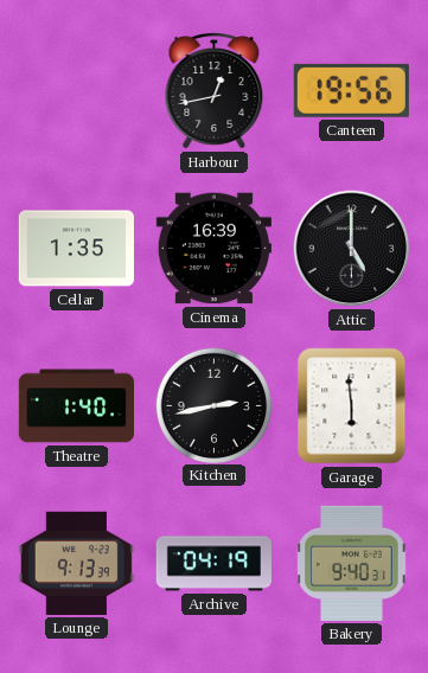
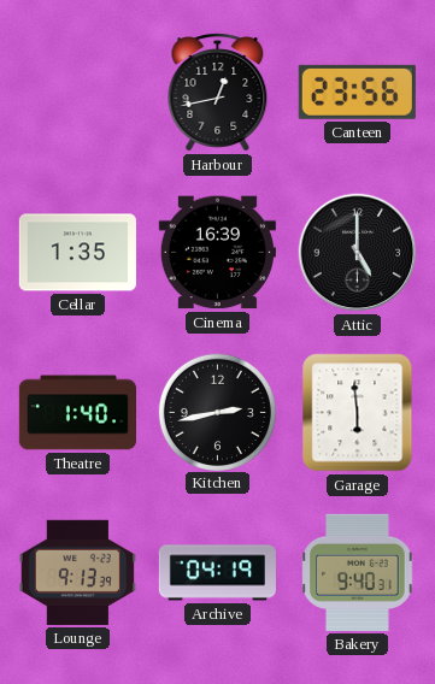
Canteen: 19:56 -> 23:56
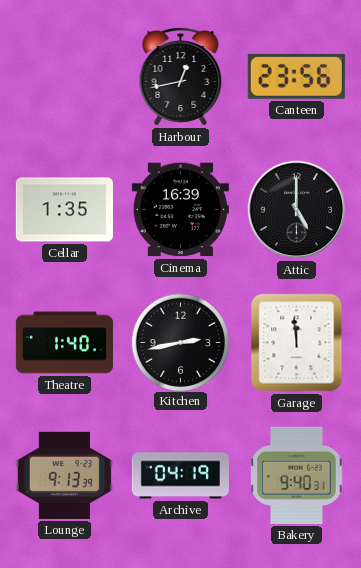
Garage: 5:59 -> 11:59
